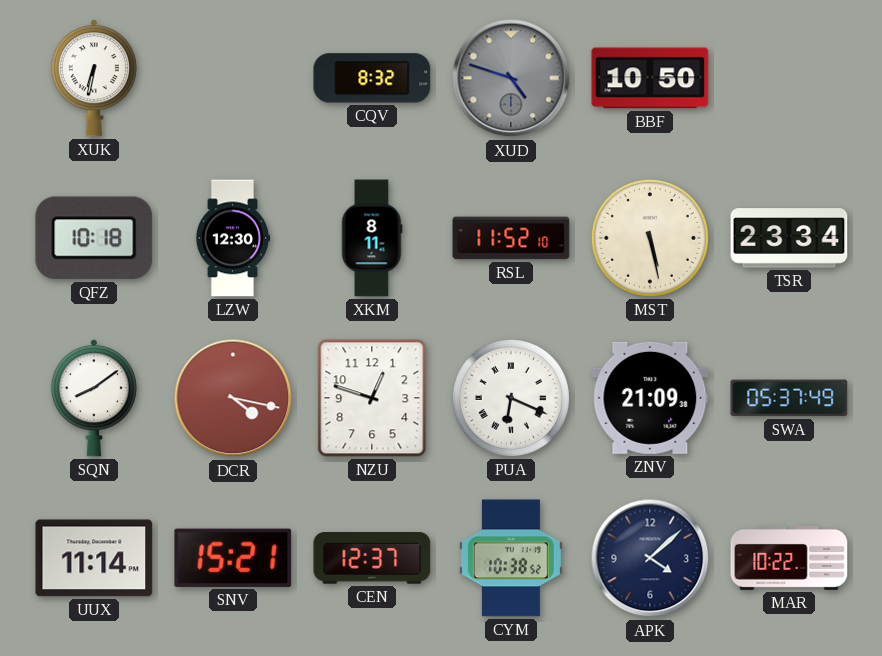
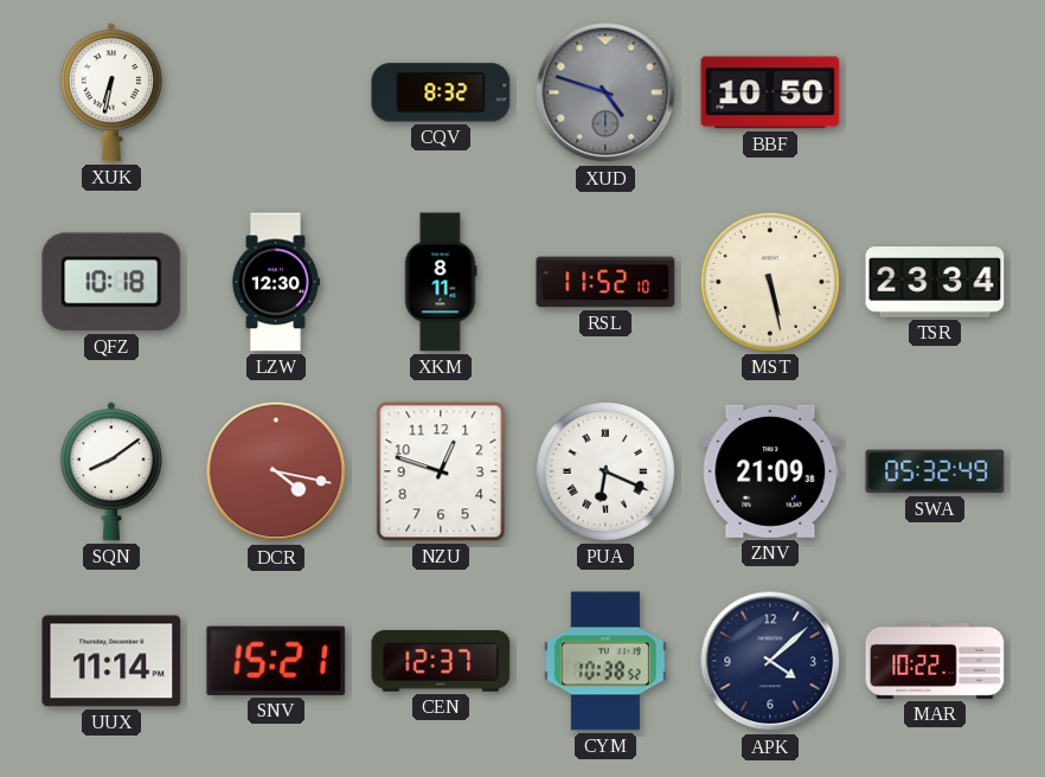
SWA: 05:37 -> 05:32
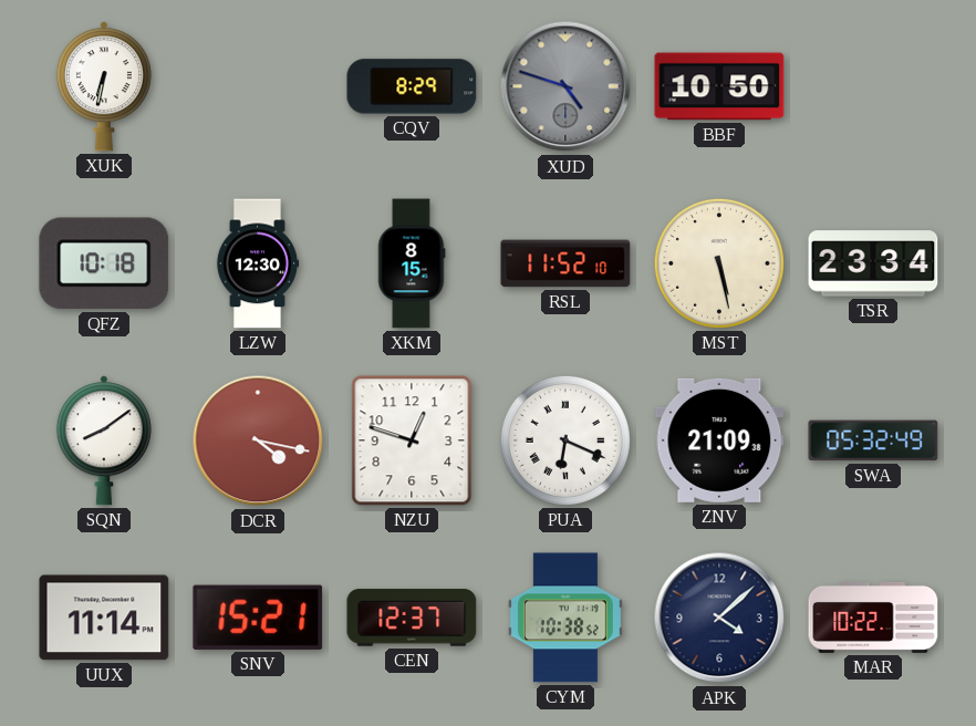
CQV: 8:32 -> 8:29
XKM: 8:11 -> 8:15
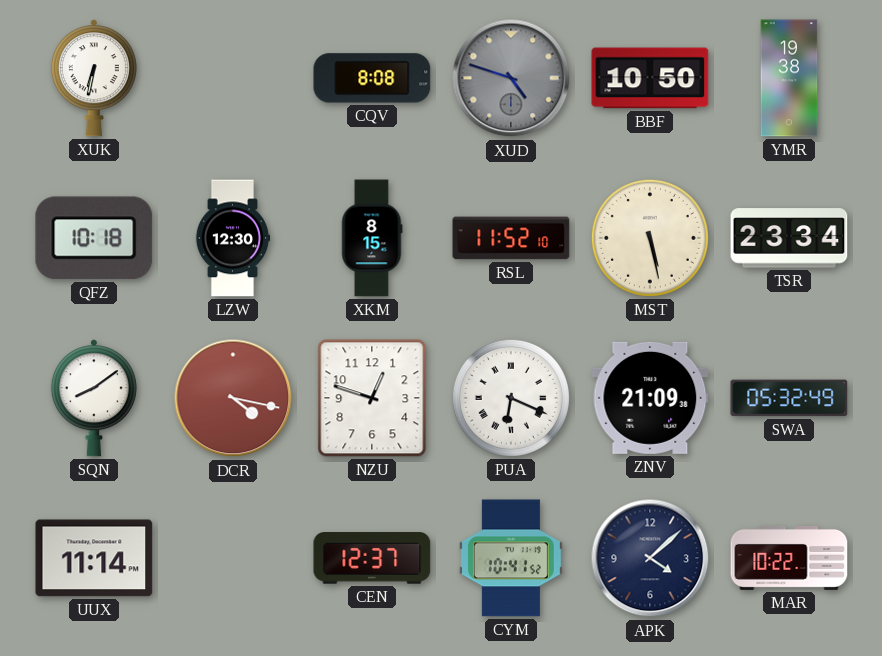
CQV: 8:29 -> 8:08
YMR: none -> 19:38
SNV: 15:21 -> none
CYM: 10:38 -> 10:41
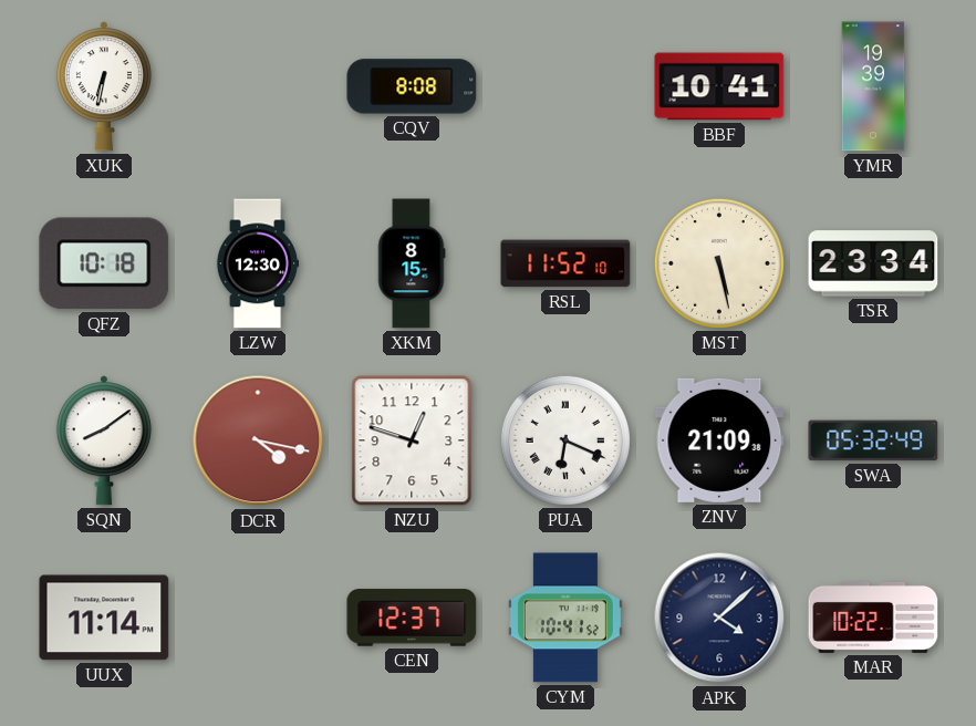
XUD: 4:48 -> none
BBF: 10:50 -> 10:41
YMR: 19:38 -> 19:39
